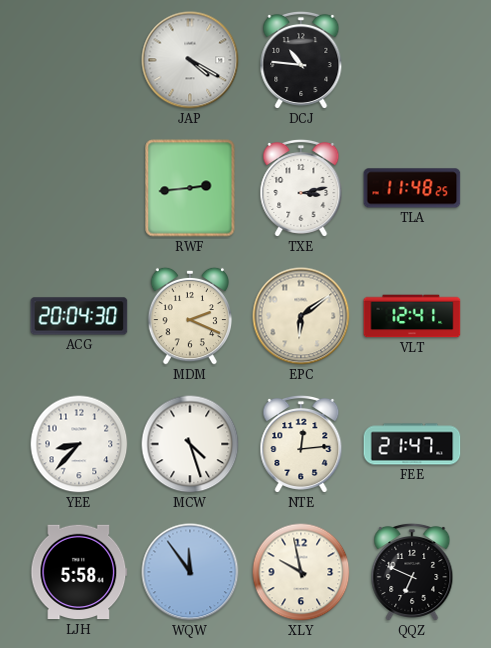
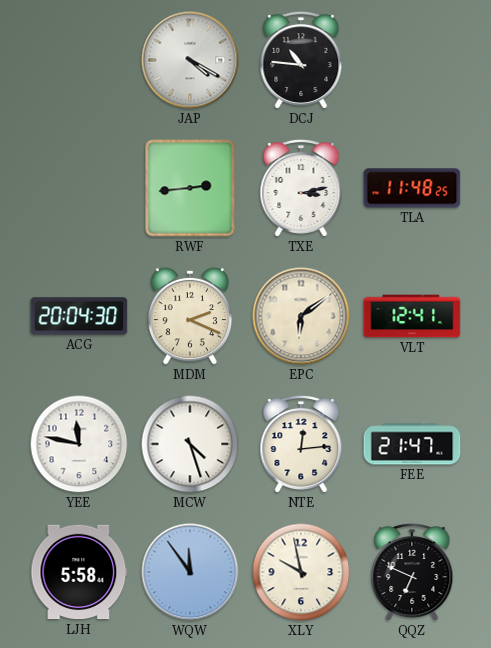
YEE: 8:37 -> 11:47
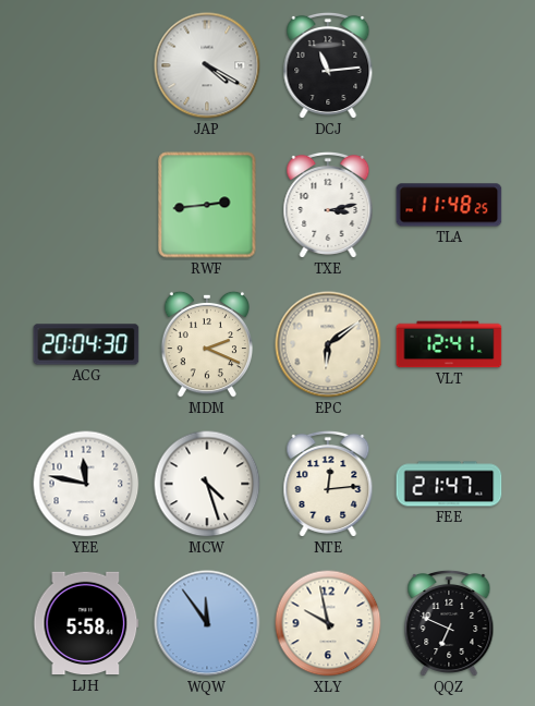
DCJ: 10:46 -> 11:14
